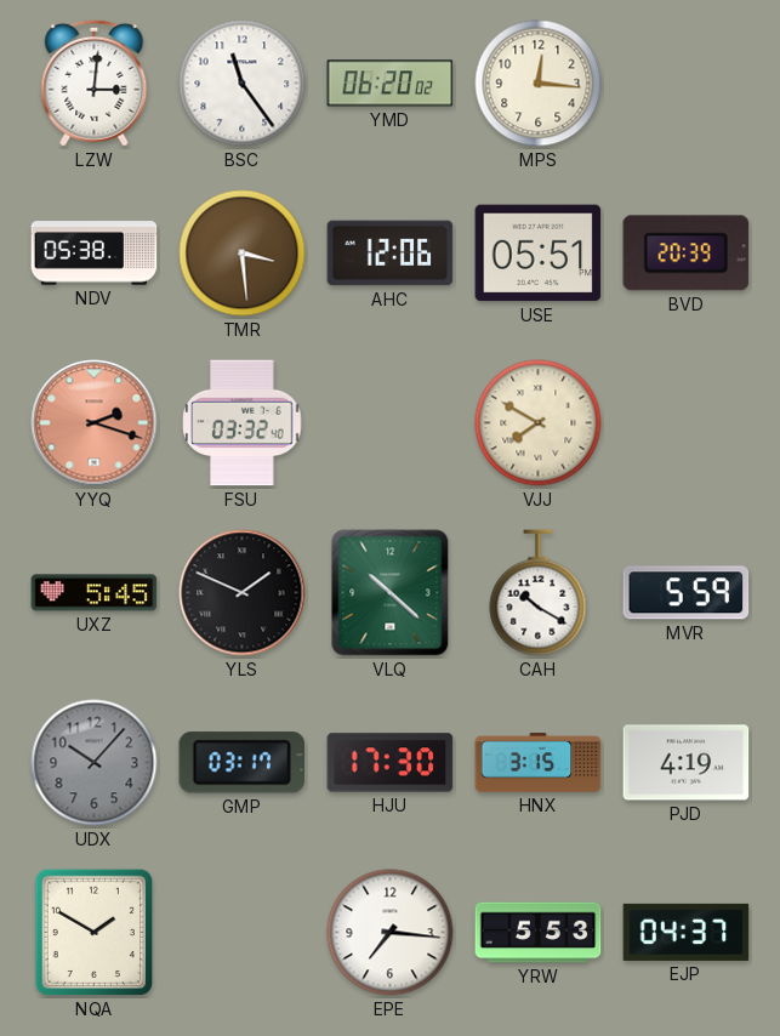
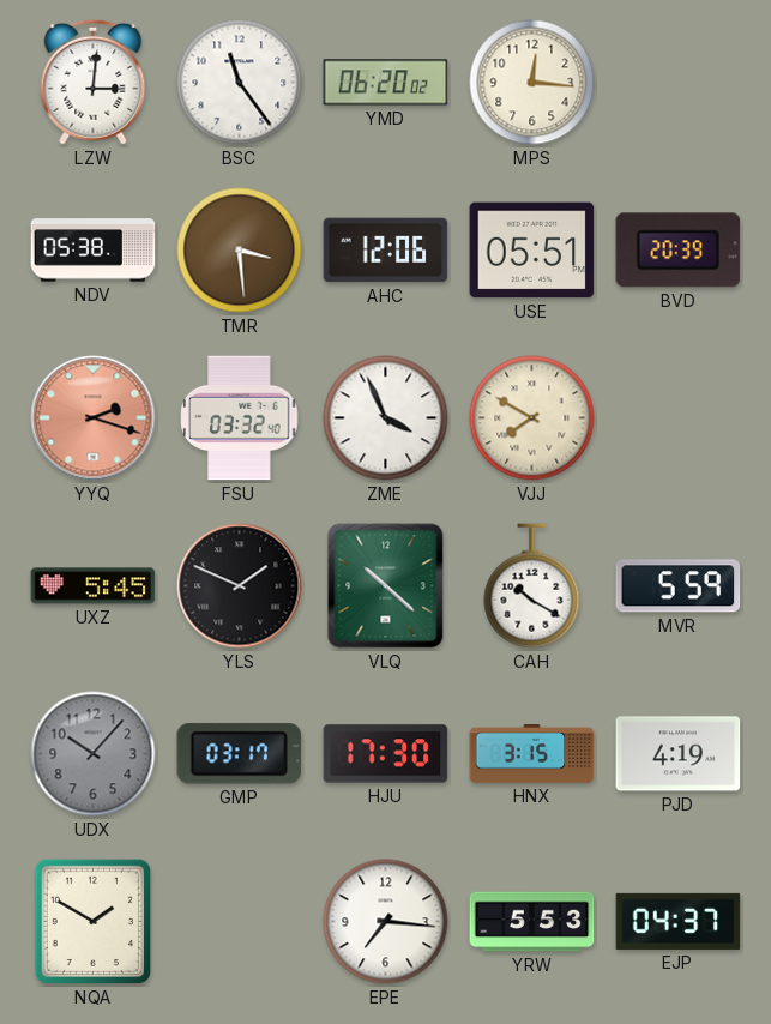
ZME: none -> 3:56
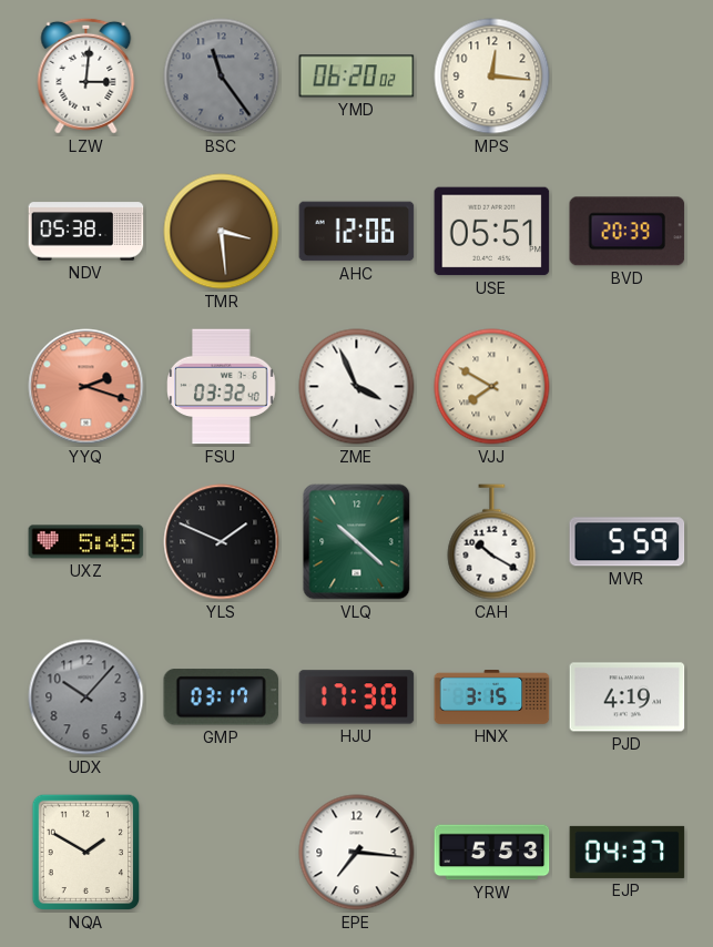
BSC dial: white -> grey
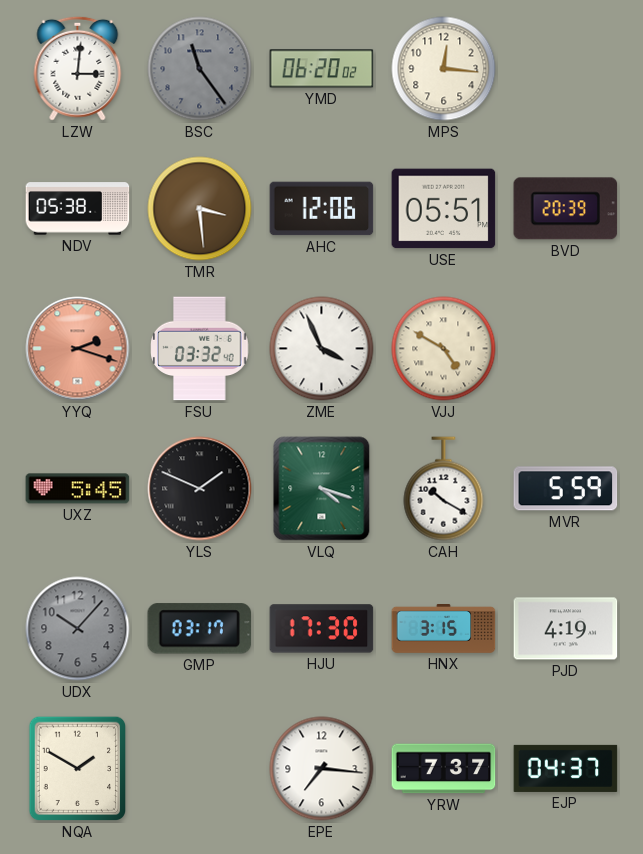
VJJ: 7:50 -> 4:50
VLQ: 10:22 -> 4:18
YRW: 5:53 -> 7:37
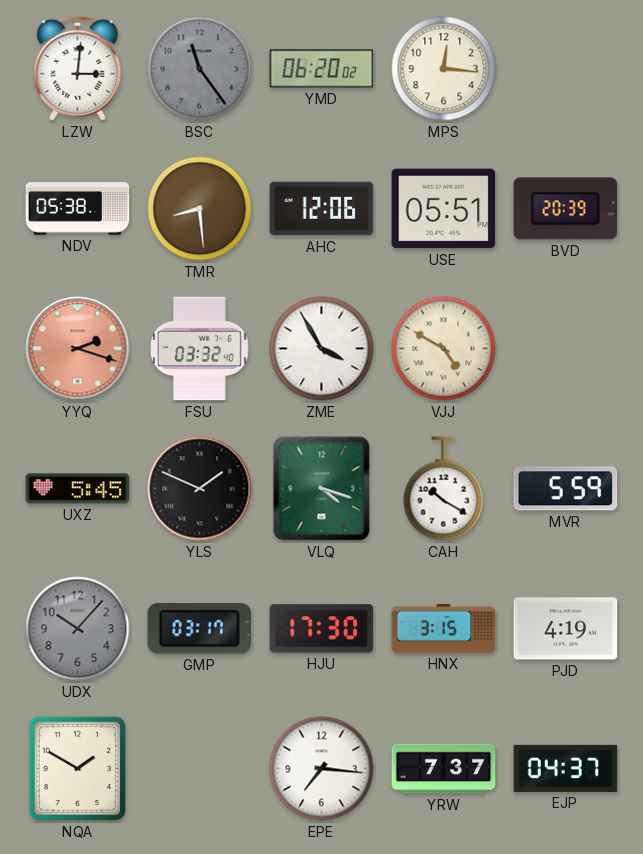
TMR: 3:29 -> 8:29
ZME: 3:56 -> 3:55
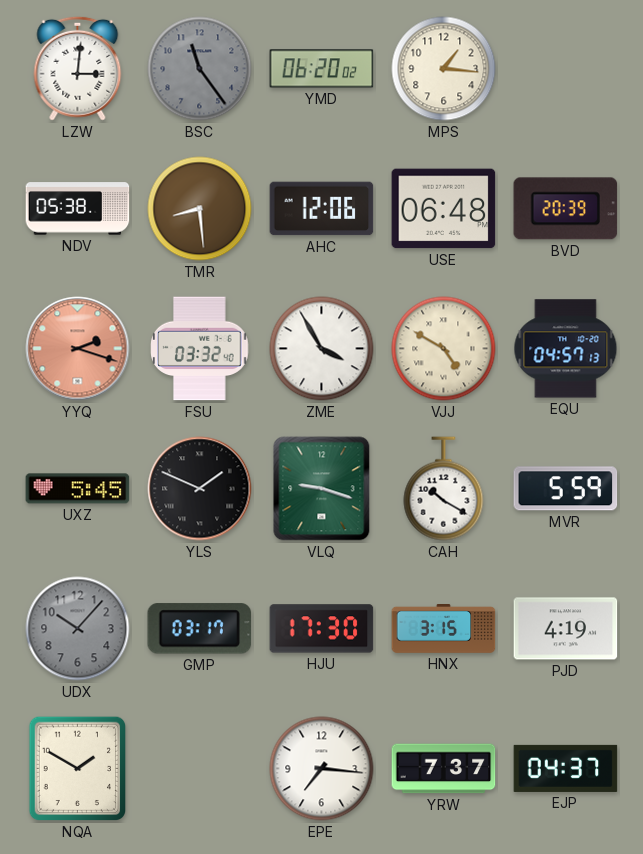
MPS: 12:16 -> 1:16
USE: 05:51 -> 06:48
EQU: none -> 04:57
VLQ: 4:18 -> 9:18
